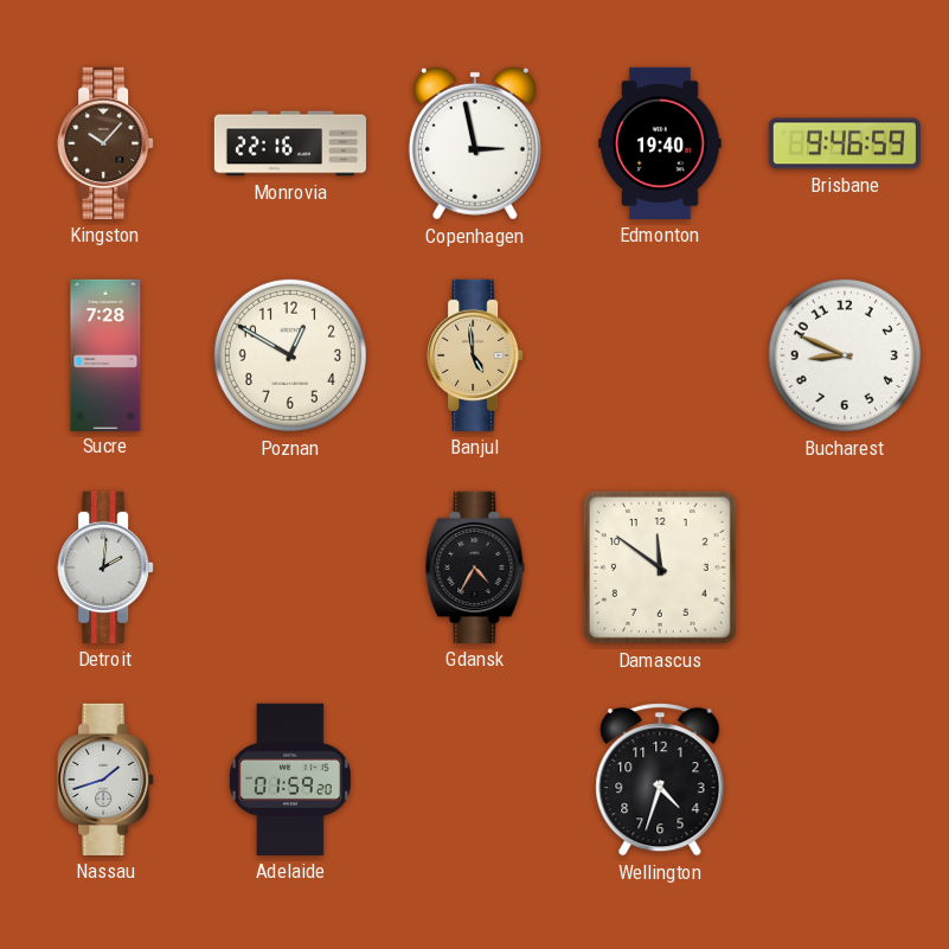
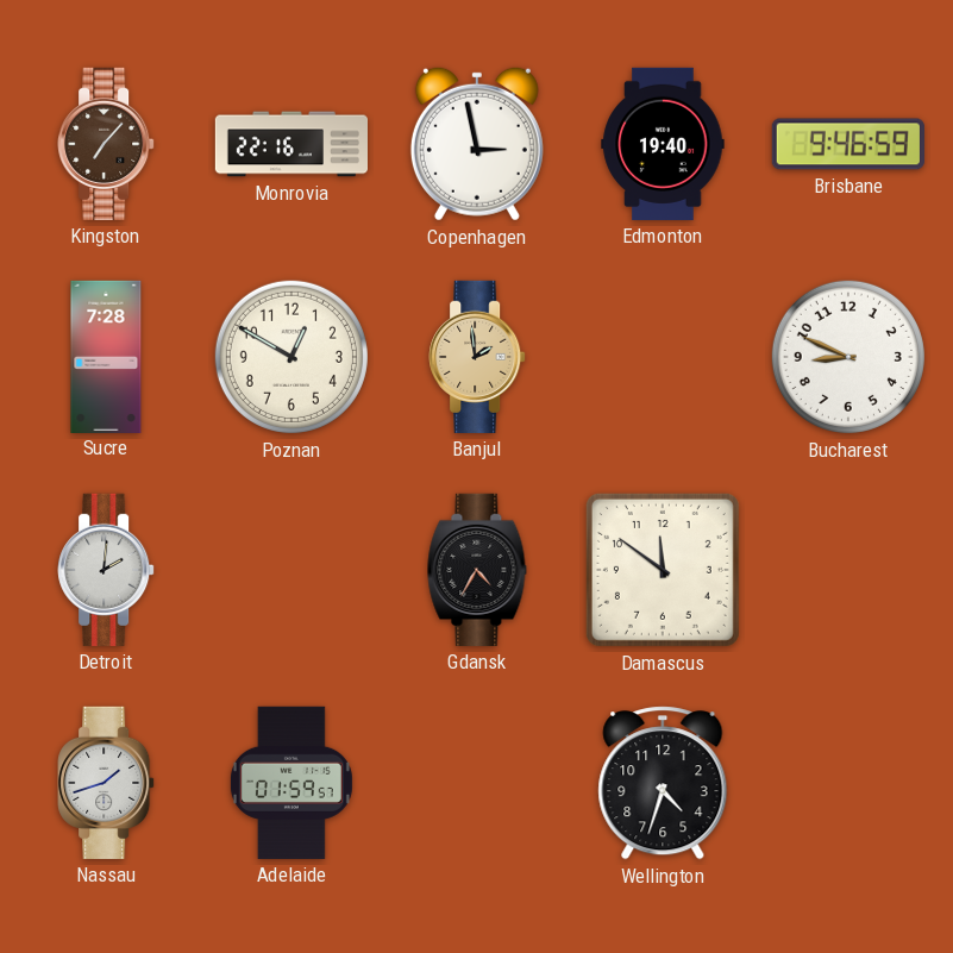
Kingston: 10:07 -> 7:07
Banjul: 4:59 -> 1:59
Adelaide: 01:59:20 -> 01:59:57
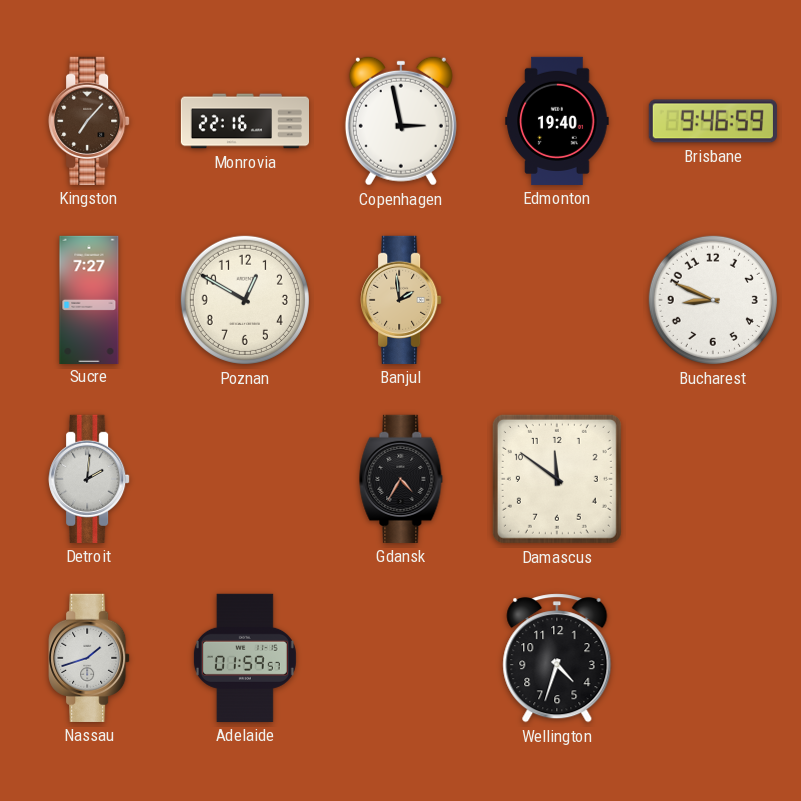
Sucre: 7:28 -> 7:27
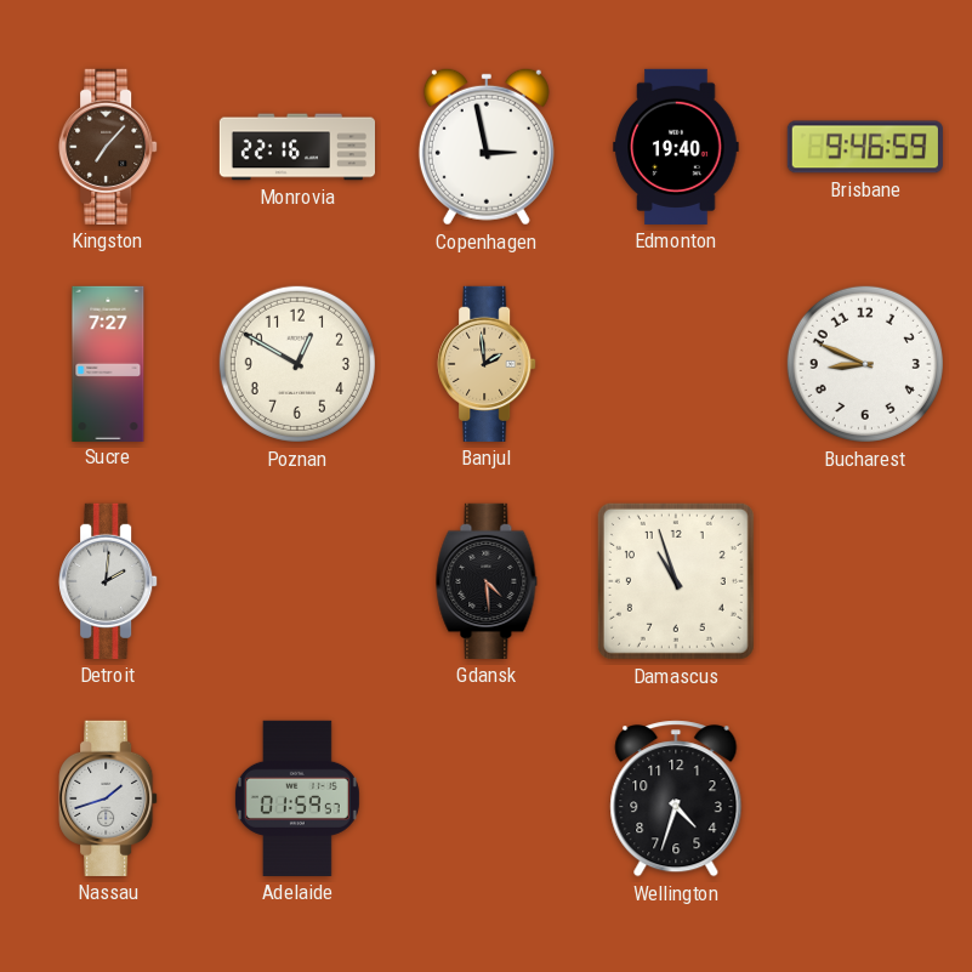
Gdansk: 4:35 -> 4:29
Damascus: 11:51 -> 10:57
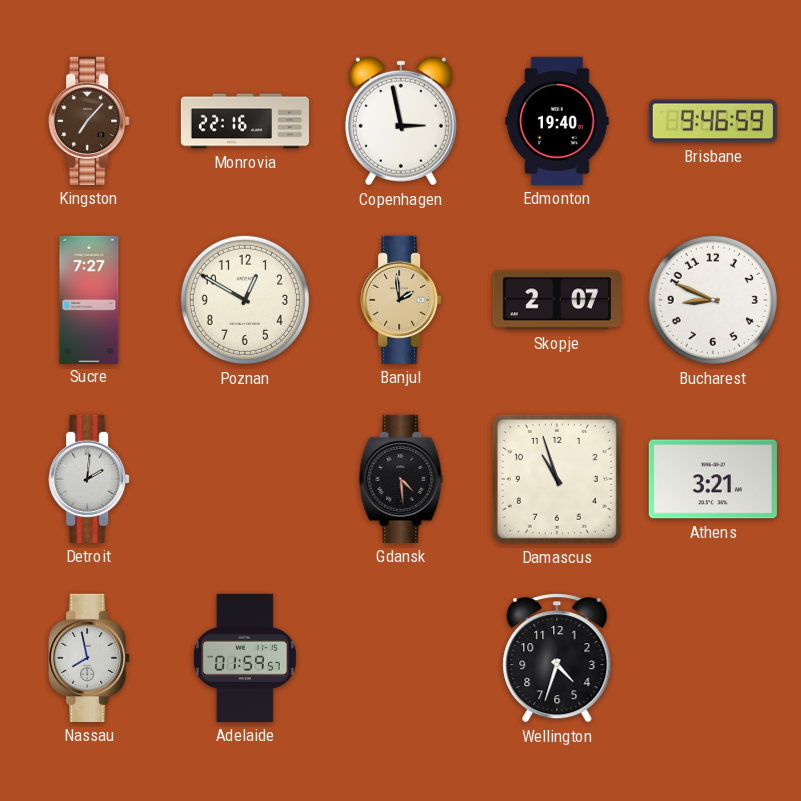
Skopje: none -> 2:07
Athens: none -> 3:21
Nassau: 1:42 -> 7:58
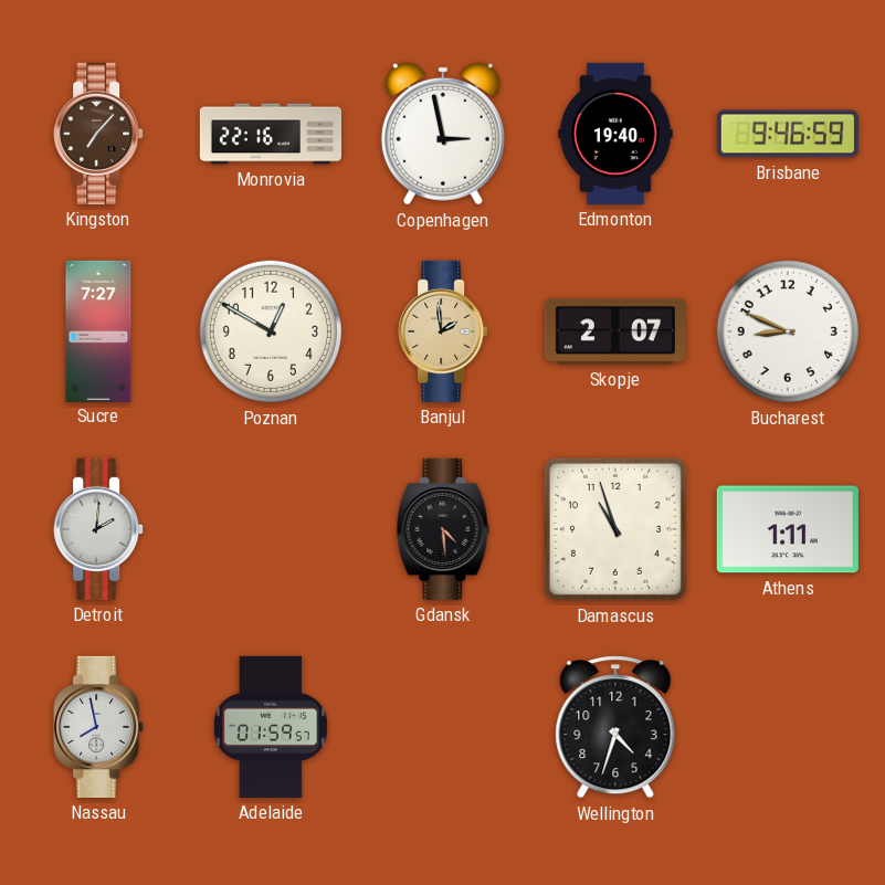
Athens: 3:21 -> 1:11
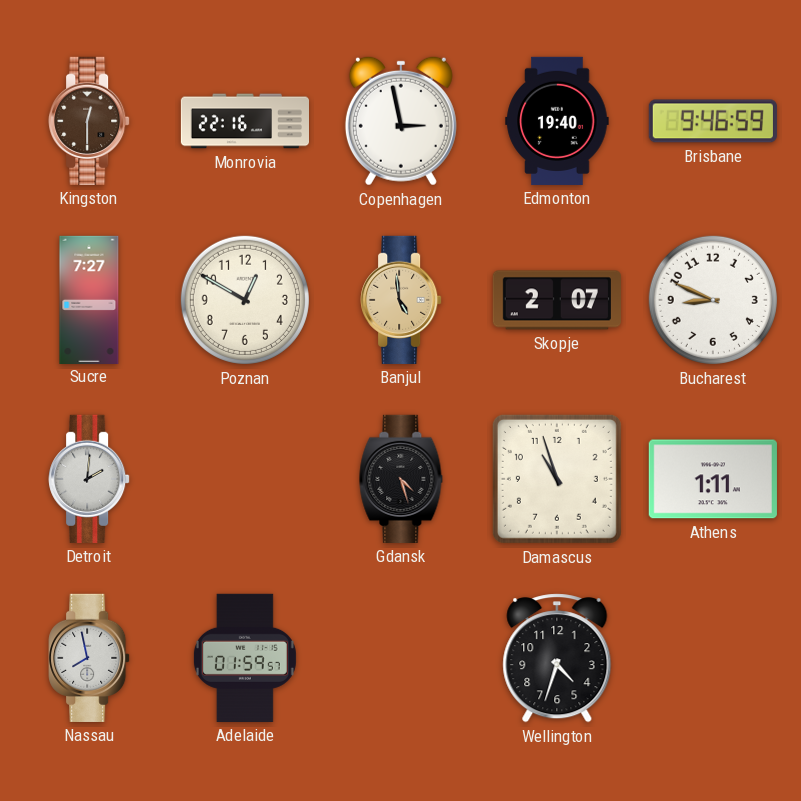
Kingston: 7:07 -> 12:30
Banjul: 1:59 -> 4:59
Gdansk: 4:29 -> 4:27
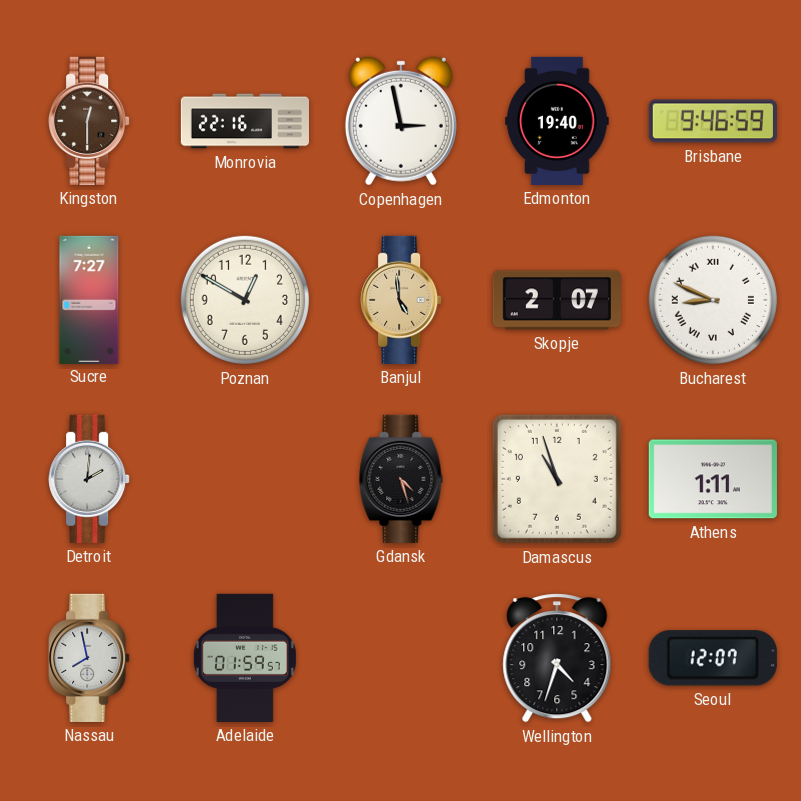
Bucharest numerals: Arabic -> Roman
Seoul: none -> 12:07
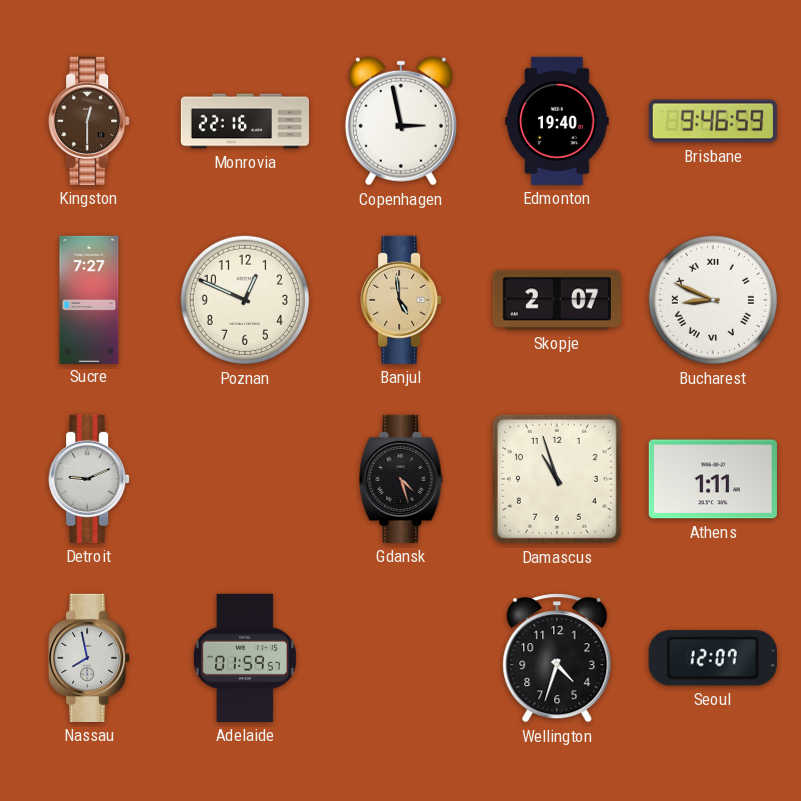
Poznan: 12:50 -> 12:49
Detroit: 2:01 -> 9:11
